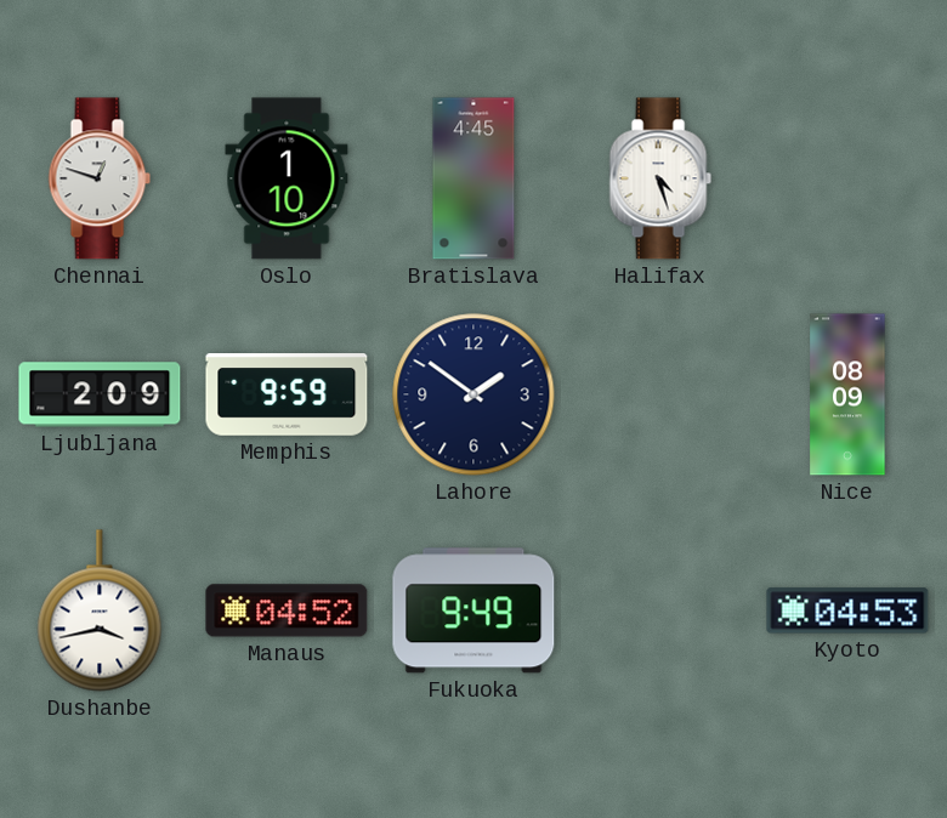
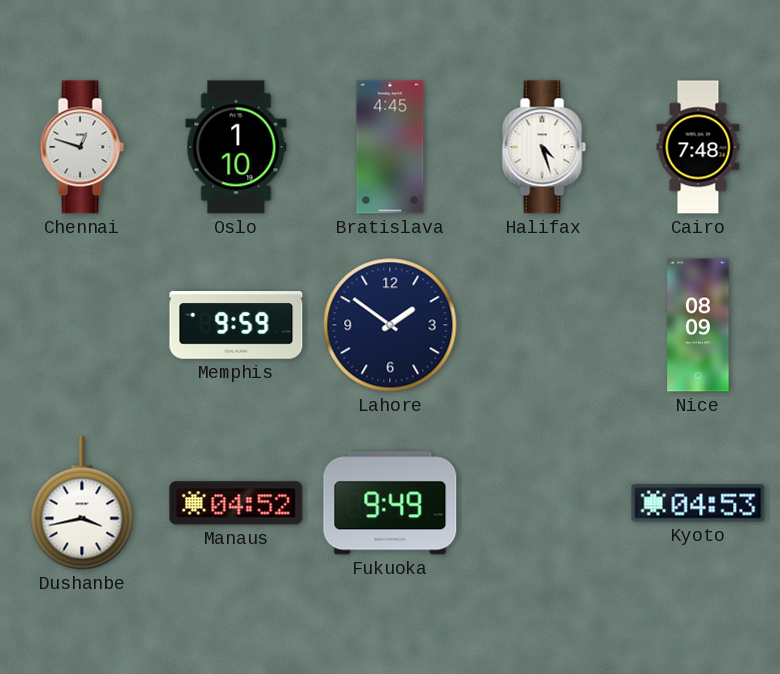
Cairo: none -> 7:48
Ljubljana: 2:09 -> none
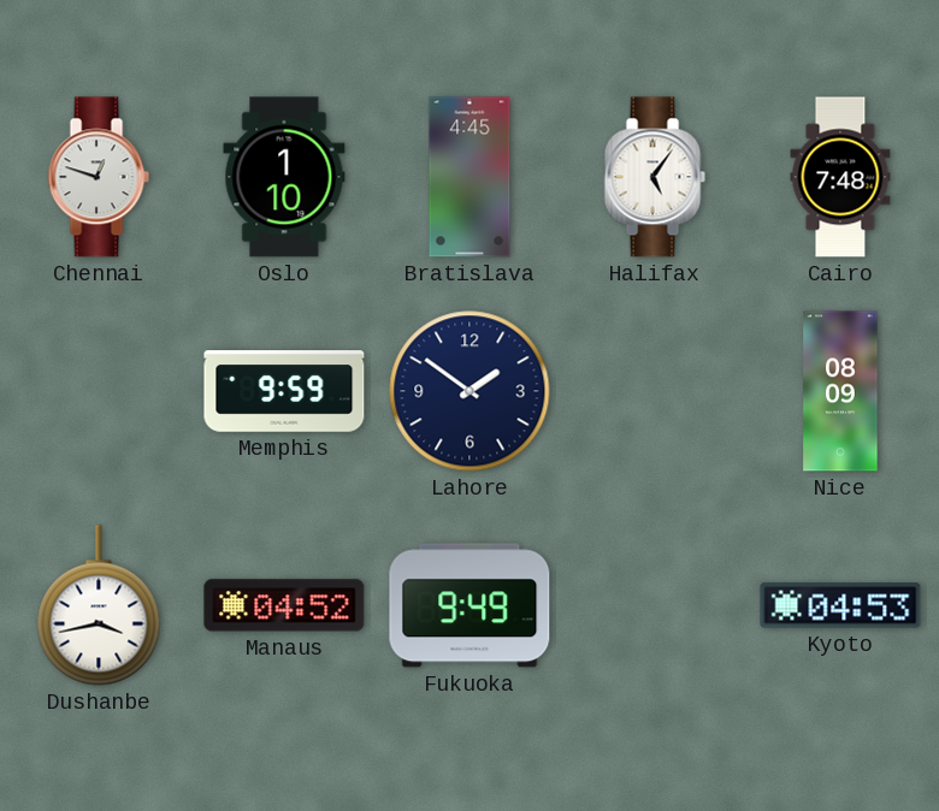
Halifax: 4:27 -> 5:06
